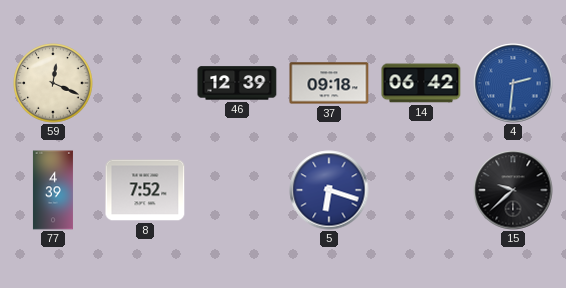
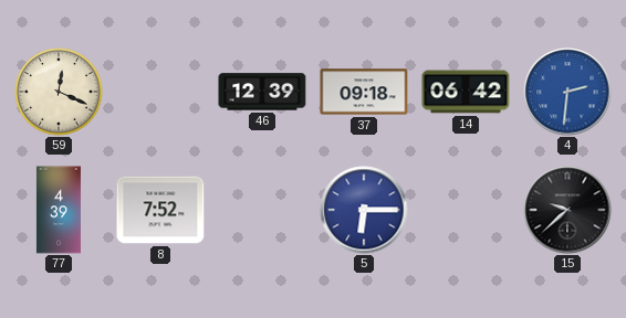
5: 6:18 -> 6:15
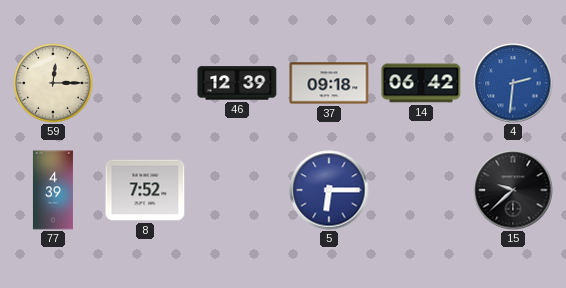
59: 12:19 -> 12:15
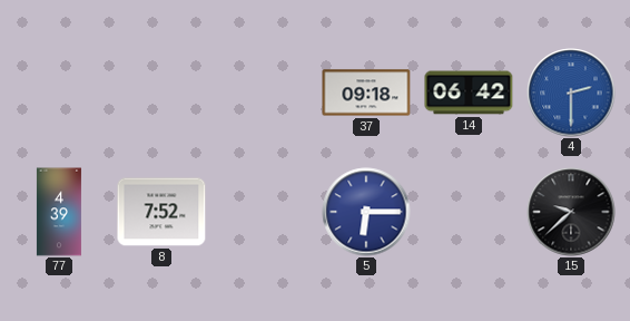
59: 12:15 -> none
46: 12:39 -> none
4: 2:31 -> 2:30
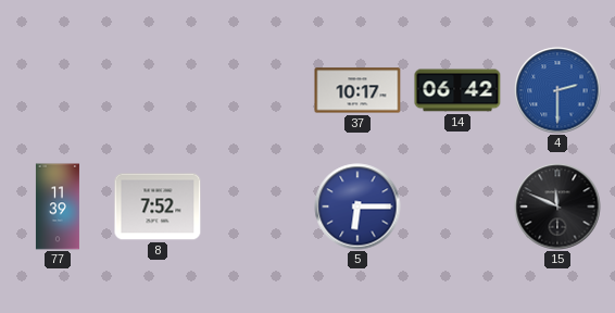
37: 09:18 -> 10:17
77: 4:39 -> 11:39
15: 9:38 -> 11:49
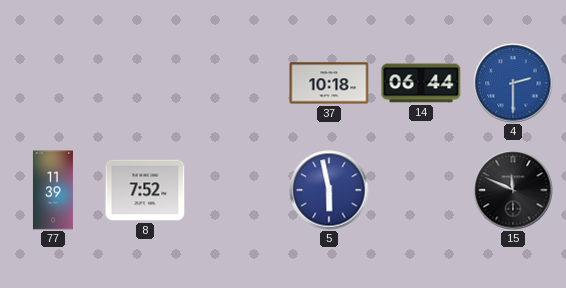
37: 10:17 -> 10:18
14: 06:42 -> 06:44
5: 6:15 -> 5:58
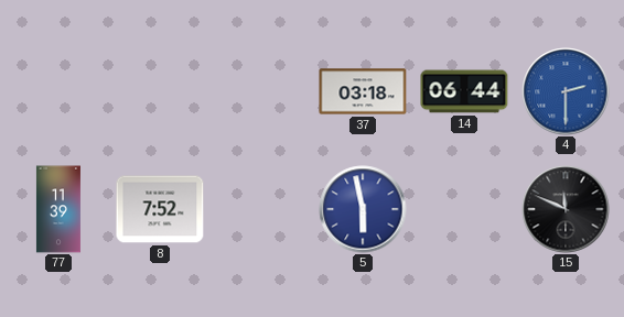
37: 10:18 -> 03:18
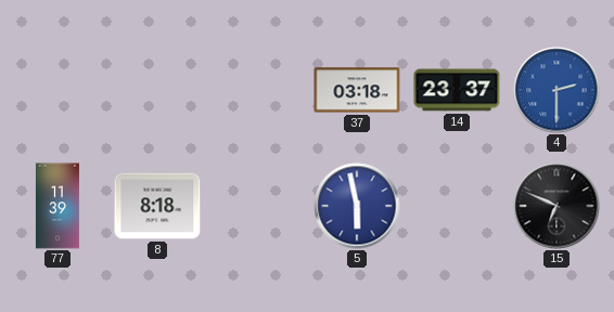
14: 06:44 -> 23:37
8: 7:52 -> 8:18
15: 11:49 -> 6:49
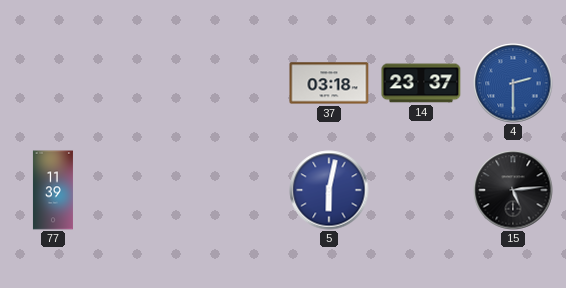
8: 8:18 -> none
5: 5:58 -> 6:02
15: 6:49 -> 5:14
